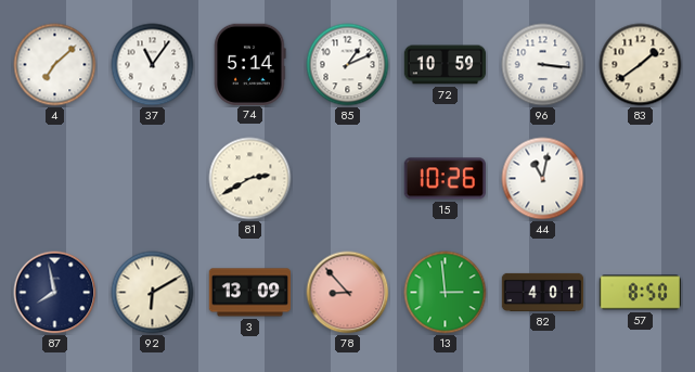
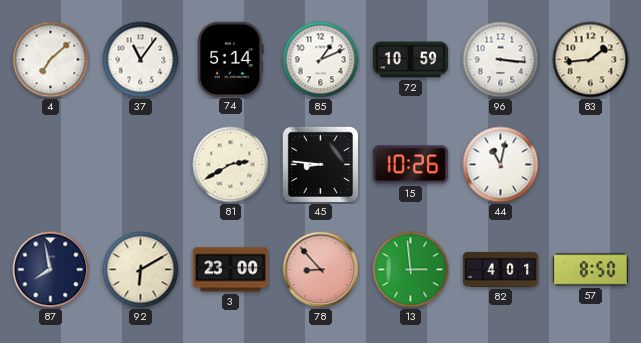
83: 1:39 -> 1:44
45: none -> 8:46
3: 13:09 -> 23:00
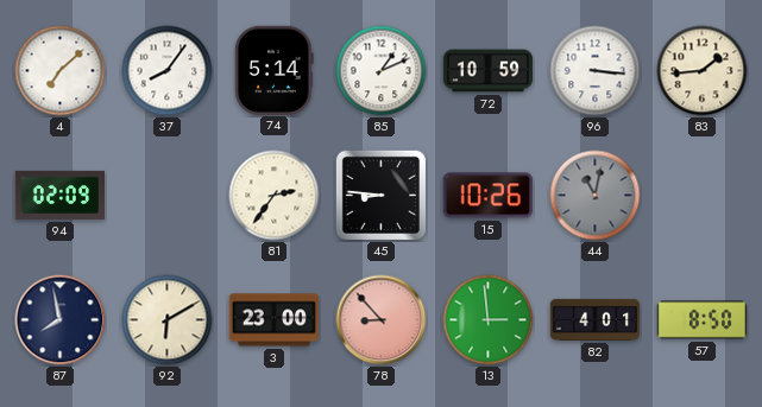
37: 11:06 -> 8:06
94: none -> 02:09
81: 2:40 -> 2:36
44 dial: white -> grey
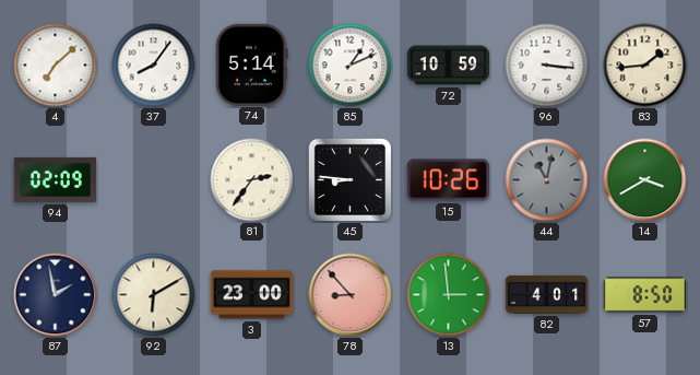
14: none -> 3:40
87: 7:58 -> 1:58
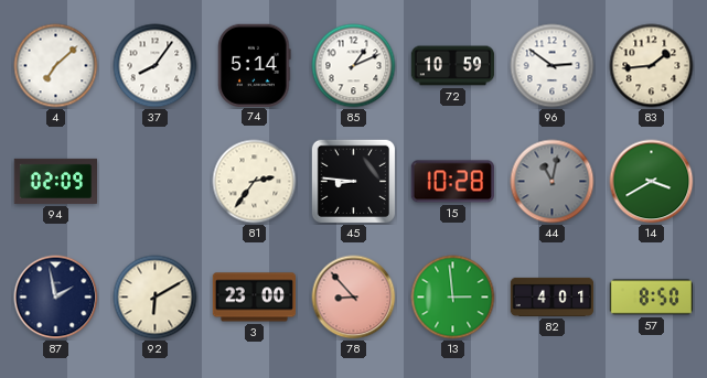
96: 3:16 -> 2:51
15: 10:26 -> 10:28
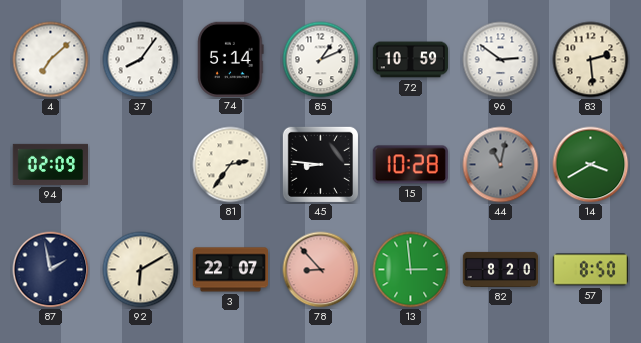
83: 1:44 -> 2:29
3: 23:00 -> 22:07
82: 4:01 -> 8:20
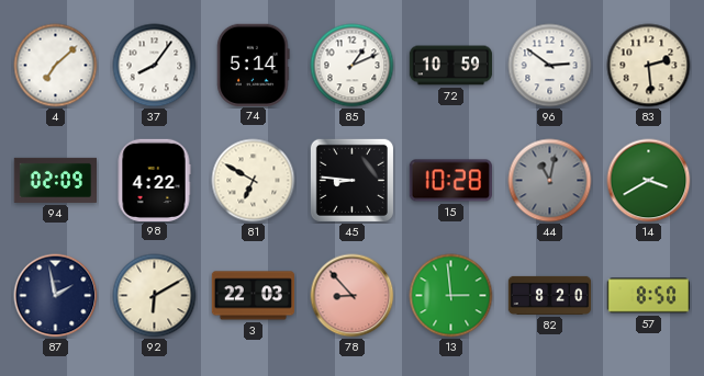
98: none -> 4:22
81: 2:36 -> 6:50
3: 22:07 -> 22:03
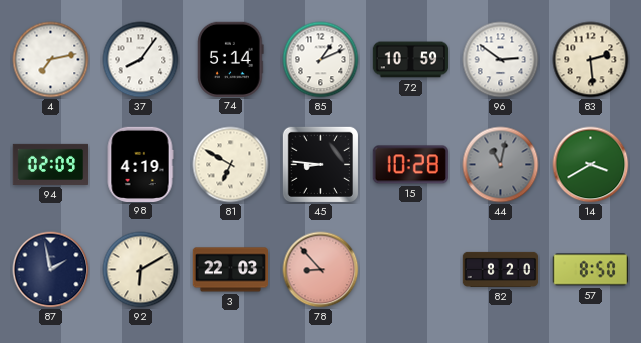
4: 7:08 -> 7:13
98: 4:22 -> 4:19
13: 2:59 -> none
